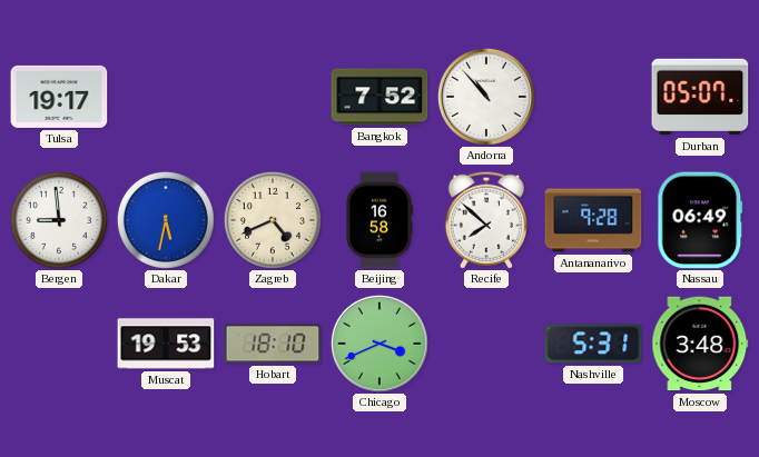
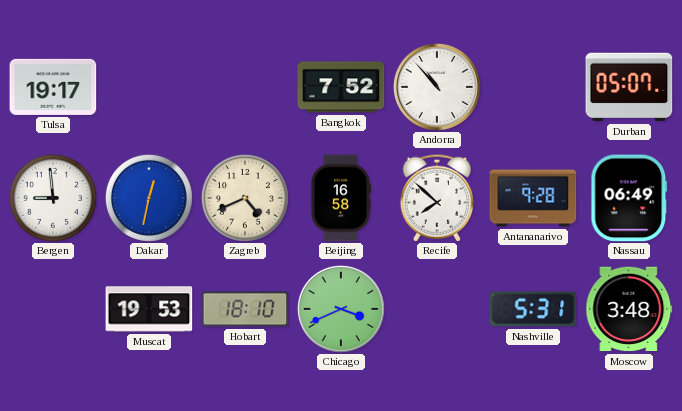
Dakar: 5:32 -> 12:32
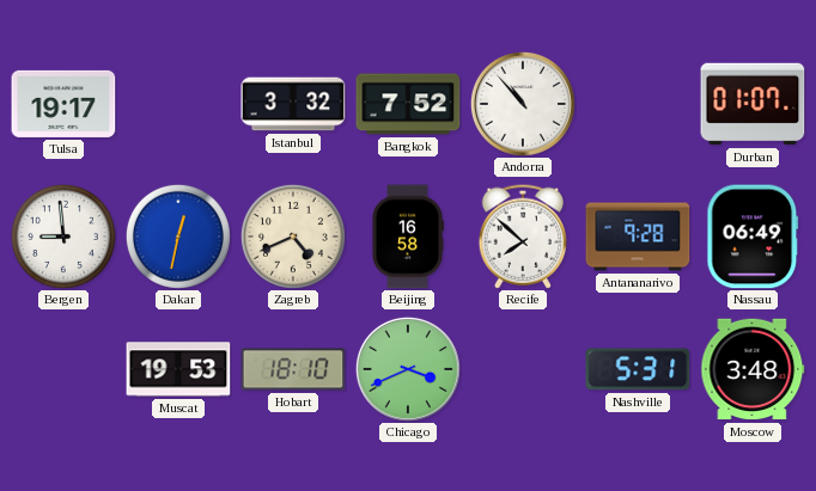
Istanbul: none -> 3:32
Durban: 05:07 -> 01:07
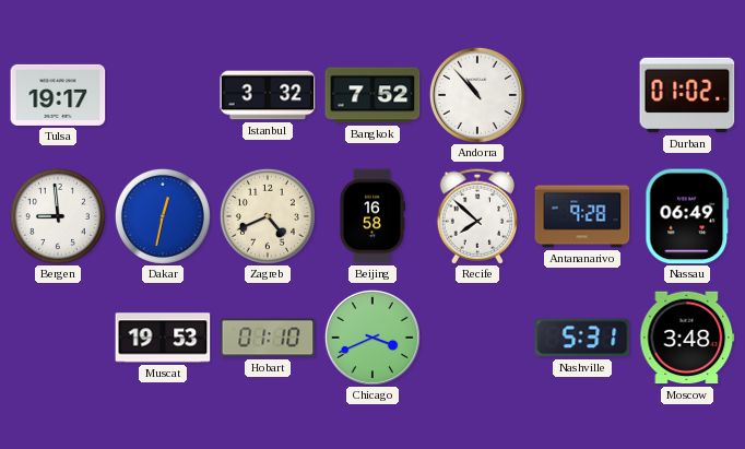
Durban: 01:07 -> 01:02
Hobart: 18:10 -> 01:10
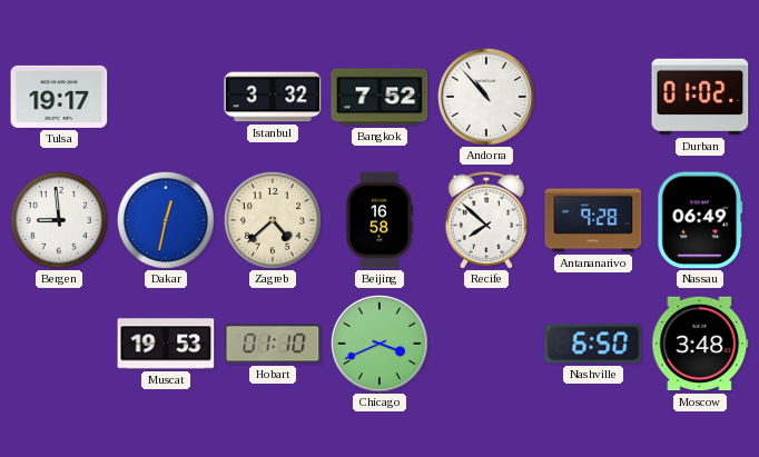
Zagreb: 4:41 -> 4:38
Nashville: 5:31 -> 6:50
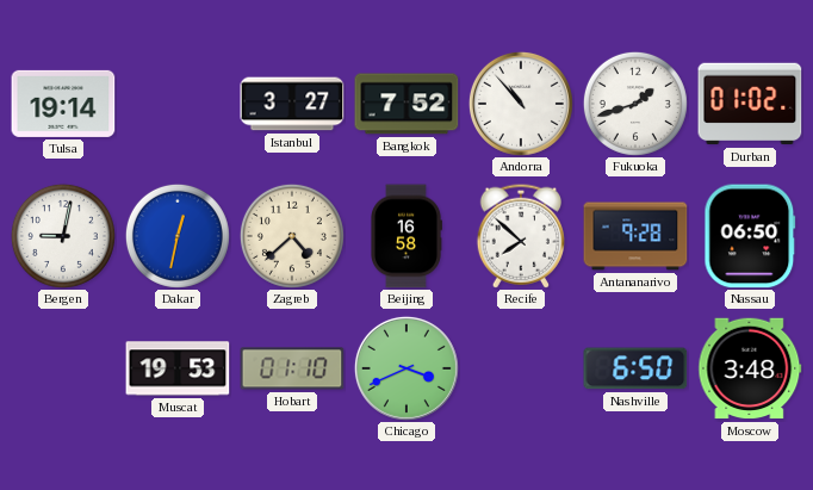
Tulsa: 19:17 -> 19:14
Istanbul: 3:32 -> 3:27
Fukuoka: none -> 1:42
Bergen: 8:59 -> 9:02
Nassau: 06:49 -> 06:50
